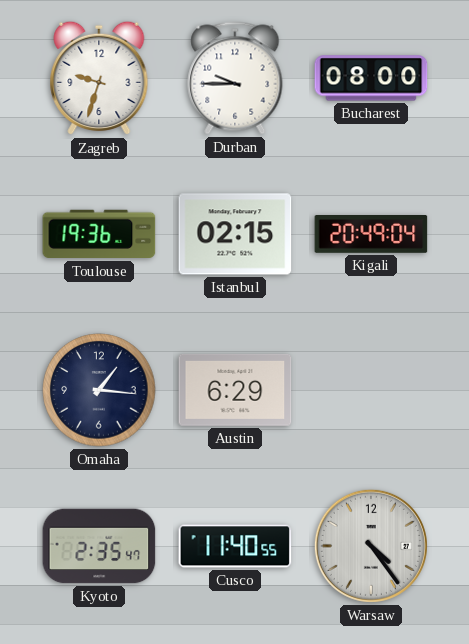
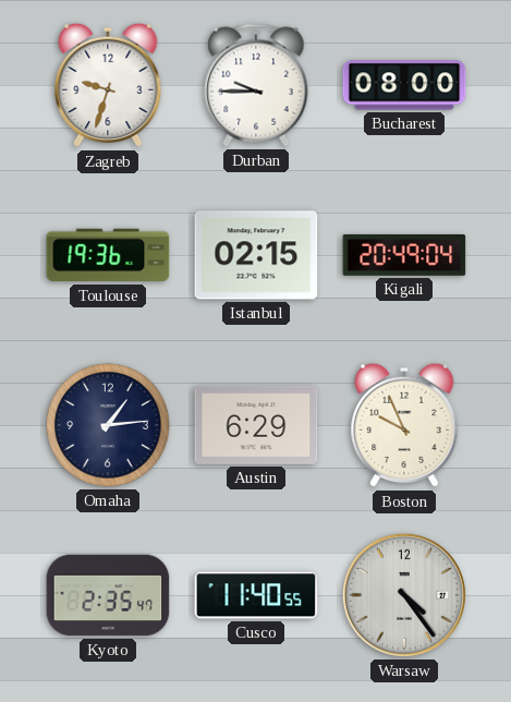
Omaha: 1:16 -> 1:14
Boston: none -> 9:56
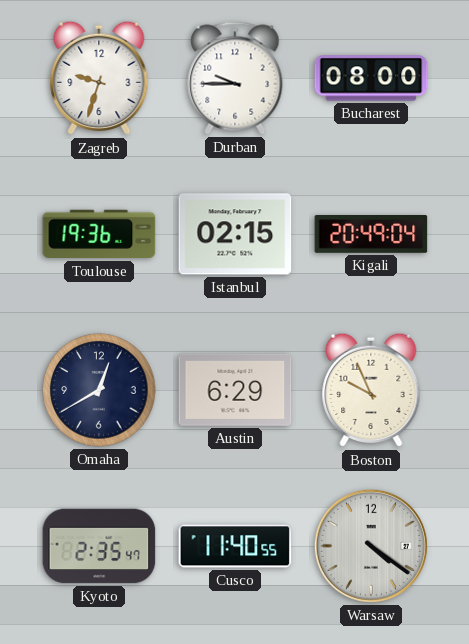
Omaha: 1:14 -> 12:40
Warsaw: 4:24 -> 4:21
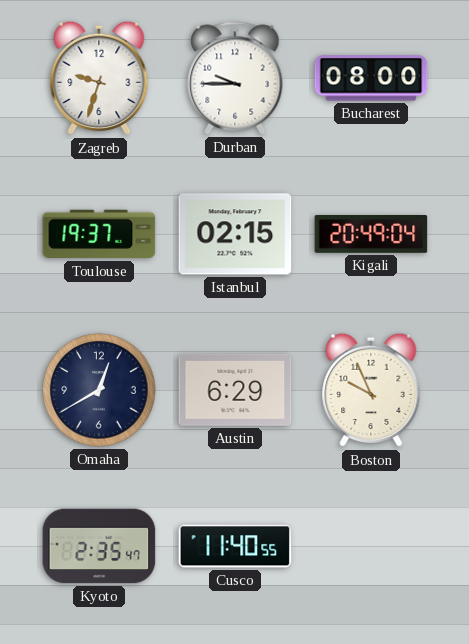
Toulouse: 19:36 -> 19:37
Warsaw: 4:21 -> none
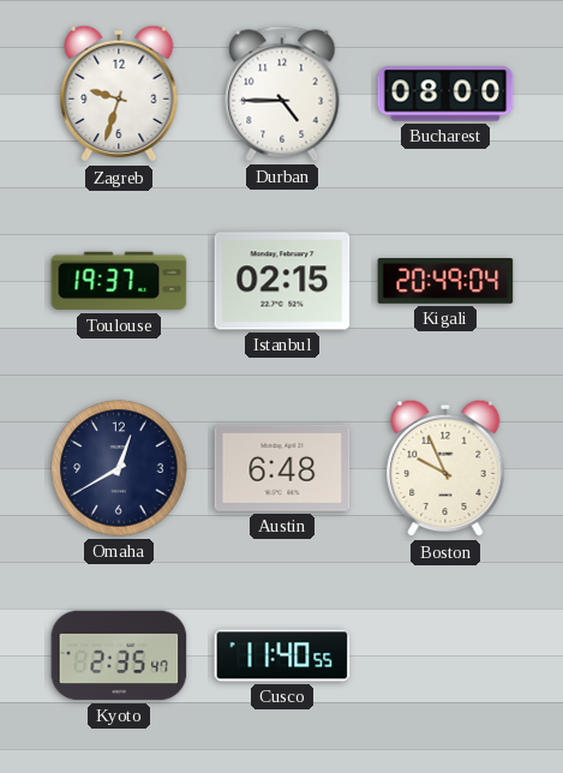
Durban: 9:45 -> 4:45
Austin: 6:29 -> 6:48
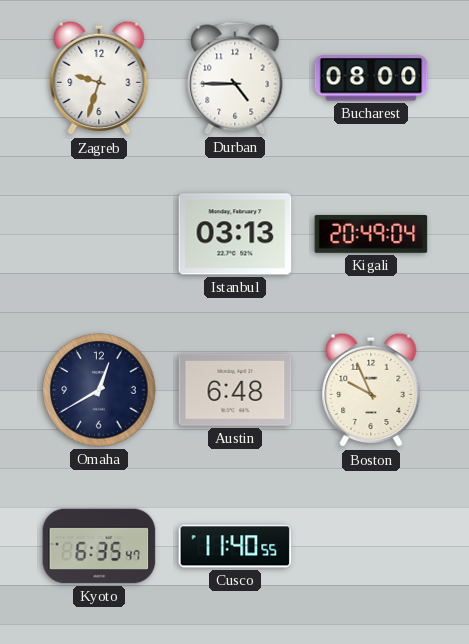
Toulouse: 19:37 -> none
Istanbul: 02:15 -> 03:13
Kyoto: 2:35 -> 6:35
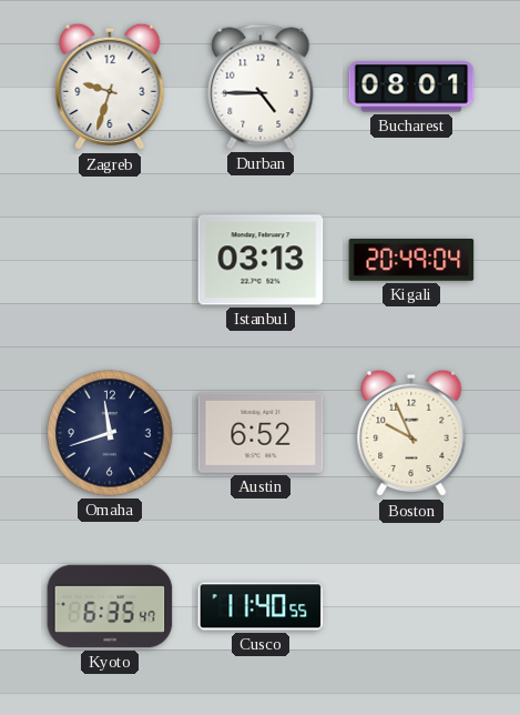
Bucharest: 08:00 -> 08:01
Omaha: 12:40 -> 11:42
Austin: 6:48 -> 6:52
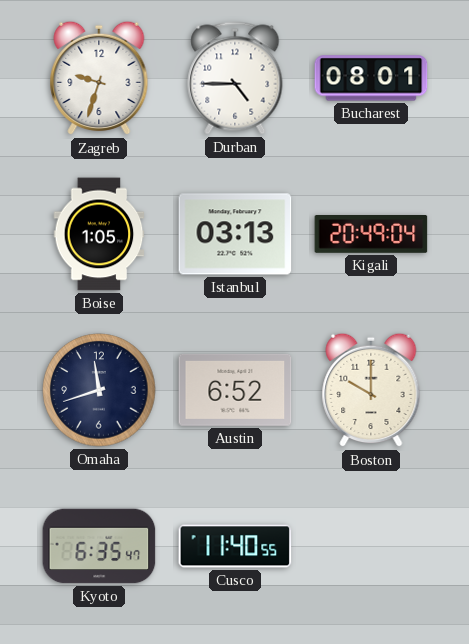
Boise: none -> 1:05
Boston: 9:56 -> 10:00
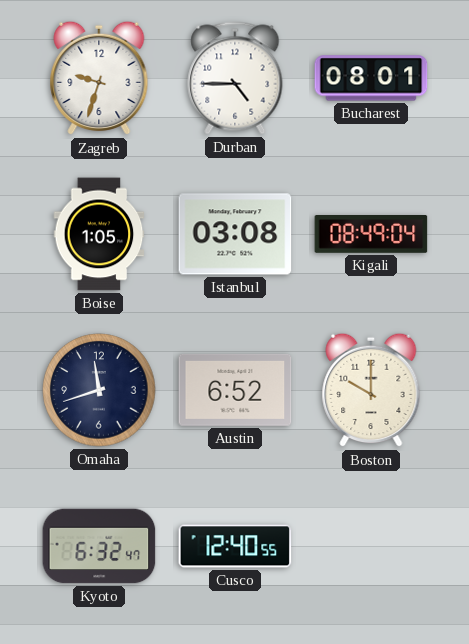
Istanbul: 03:13 -> 03:08
Kigali: 20:49 -> 08:49
Kyoto: 6:35 -> 6:32
Cusco: 11:40 -> 12:40
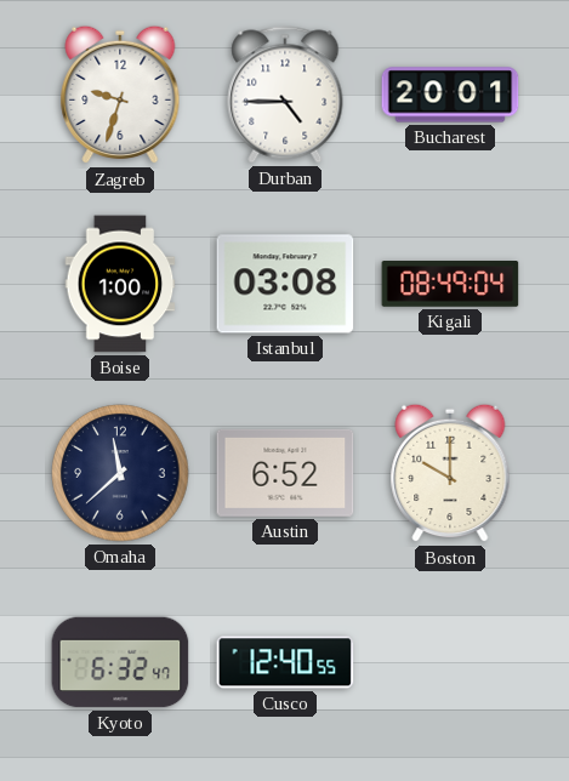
Bucharest: 08:01 -> 20:01
Boise: 1:05 -> 1:00
Omaha: 11:42 -> 11:38
